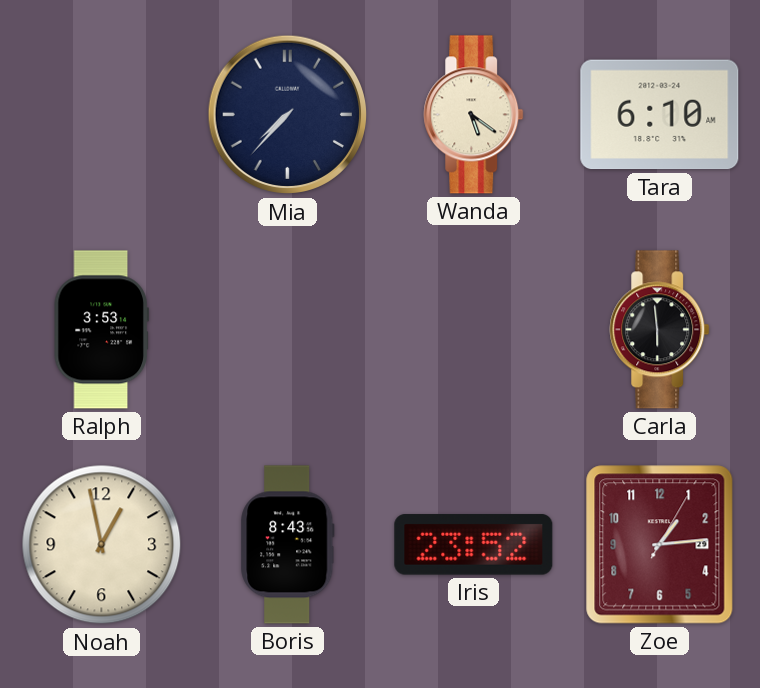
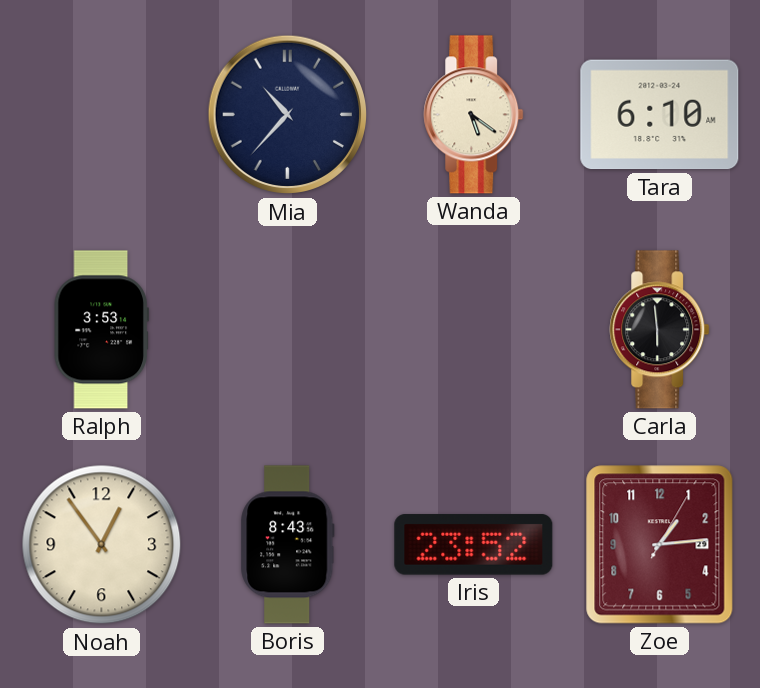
Mia: 7:37 -> 10:37
Noah: 12:58 -> 12:54
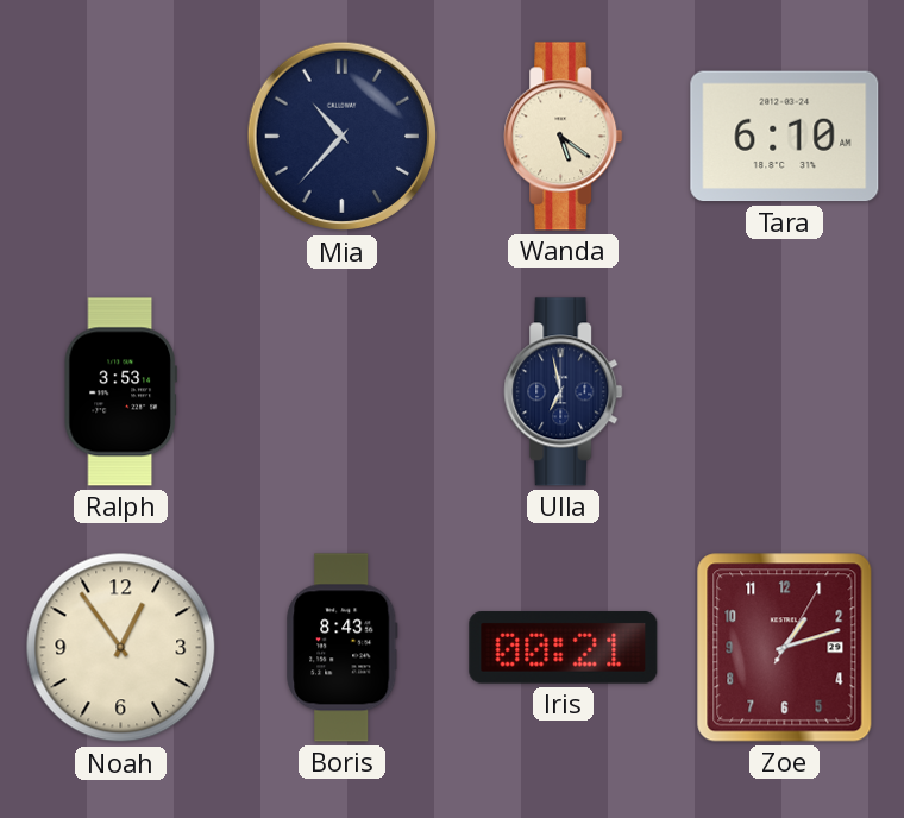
Ulla: none -> 6:58
Carla: 5:59 -> none
Iris: 23:52 -> 00:21
Zoe: 1:14 -> 1:12
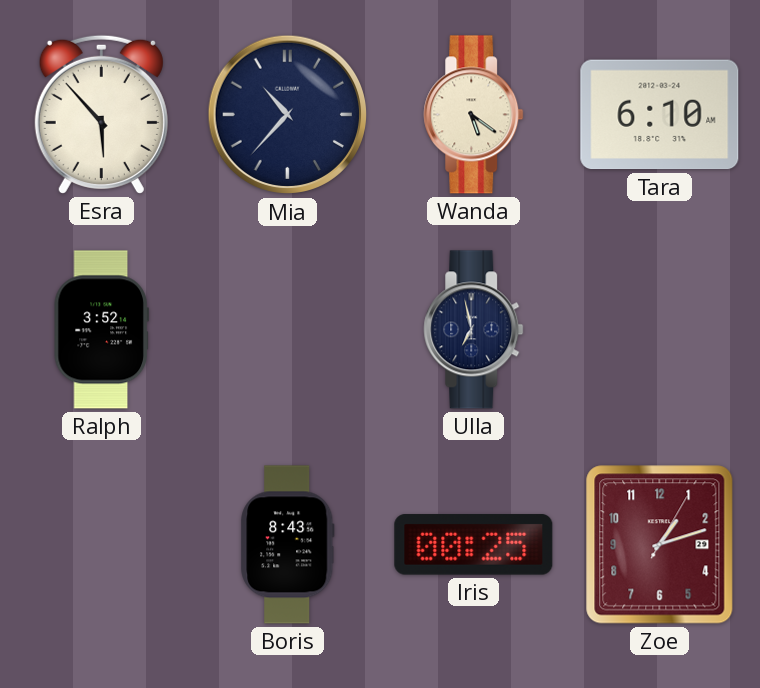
Esra: none -> 5:53
Ralph: 3:53 -> 3:52
Noah: 12:54 -> none
Iris: 00:21 -> 00:25
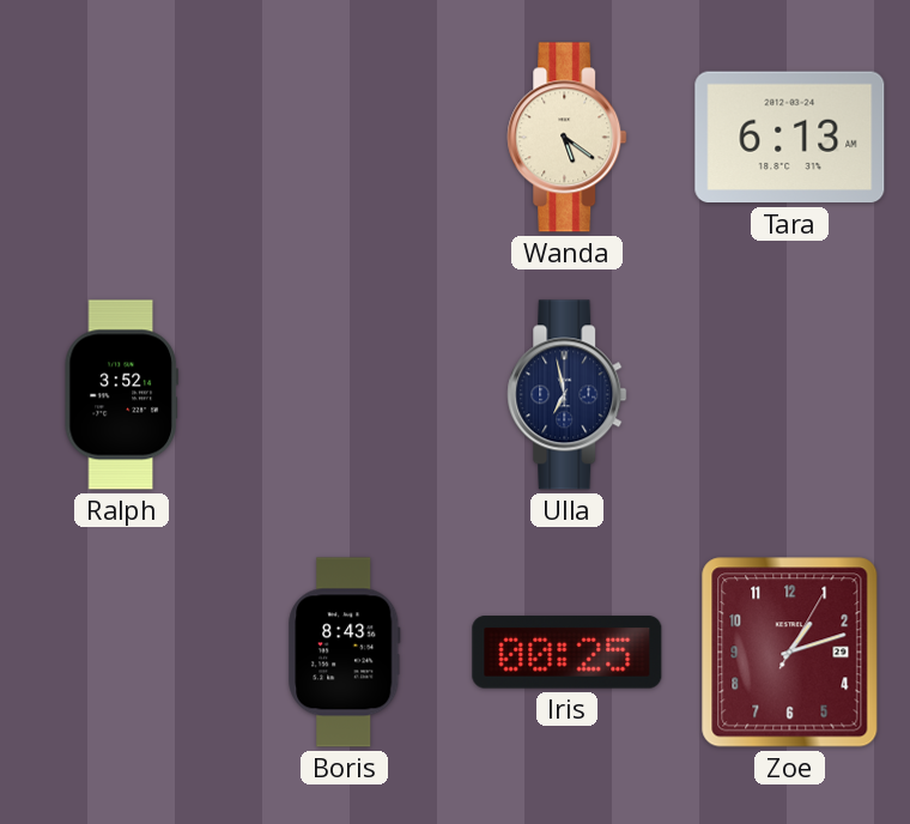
Esra: 5:53 -> none
Mia: 10:37 -> none
Tara: 6:10 -> 6:13
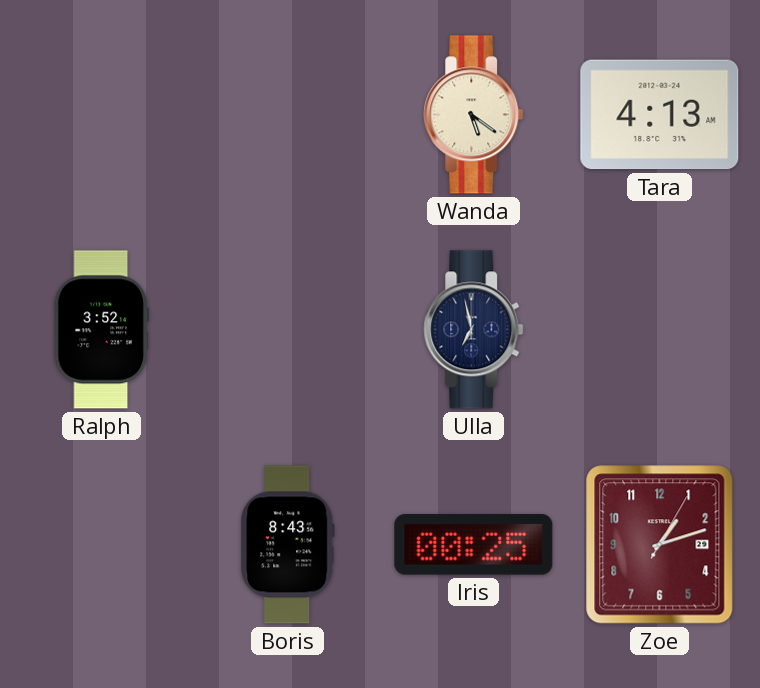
Tara: 6:13 -> 4:13
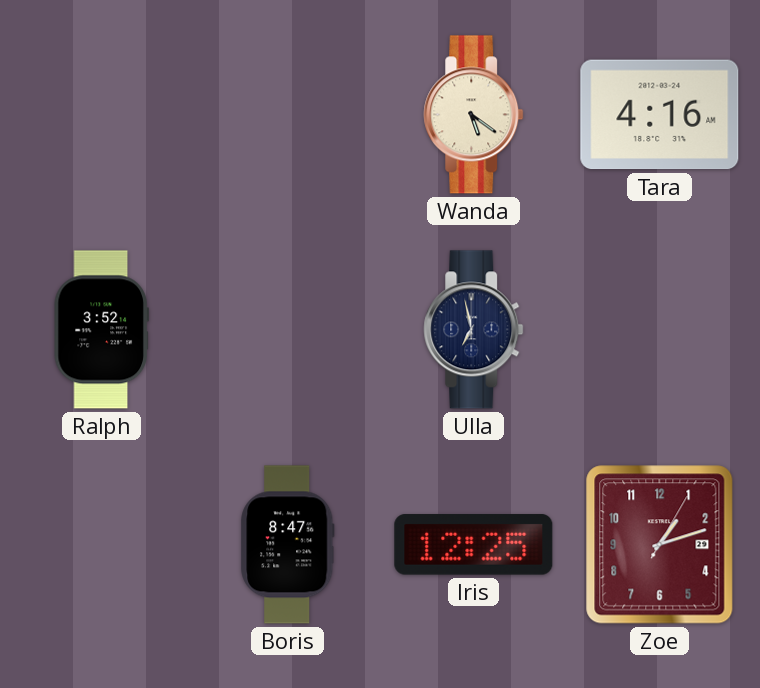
Tara: 4:13 -> 4:16
Boris: 8:43 -> 8:47
Iris: 00:25 -> 12:25
